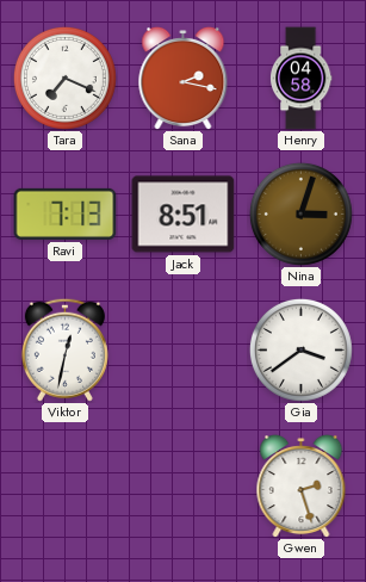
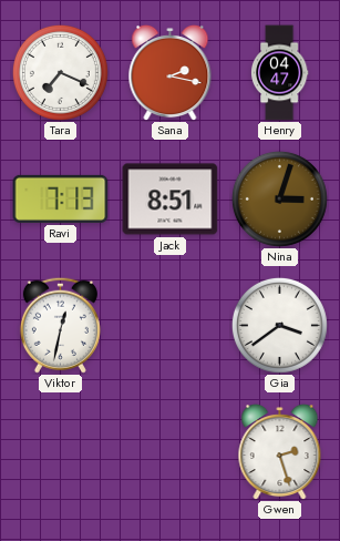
Henry: 04:58 -> 04:47
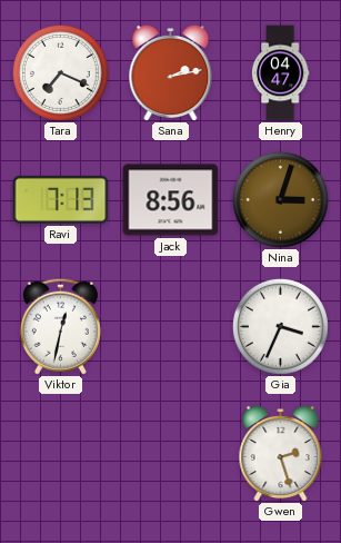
Sana: 2:17 -> 2:13
Jack: 8:51 -> 8:56
Gia: 3:39 -> 3:34
